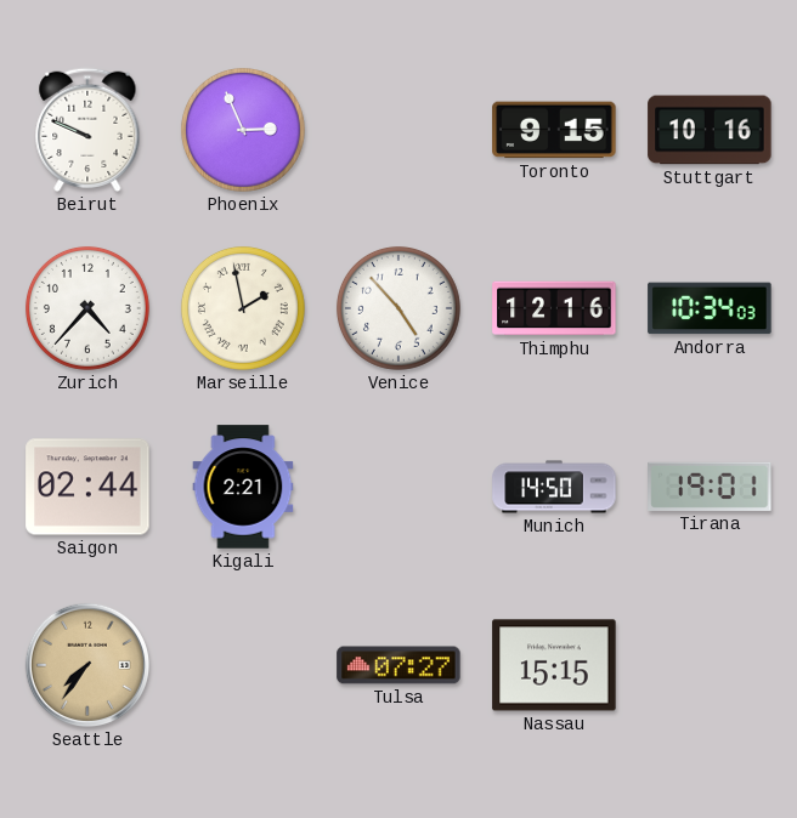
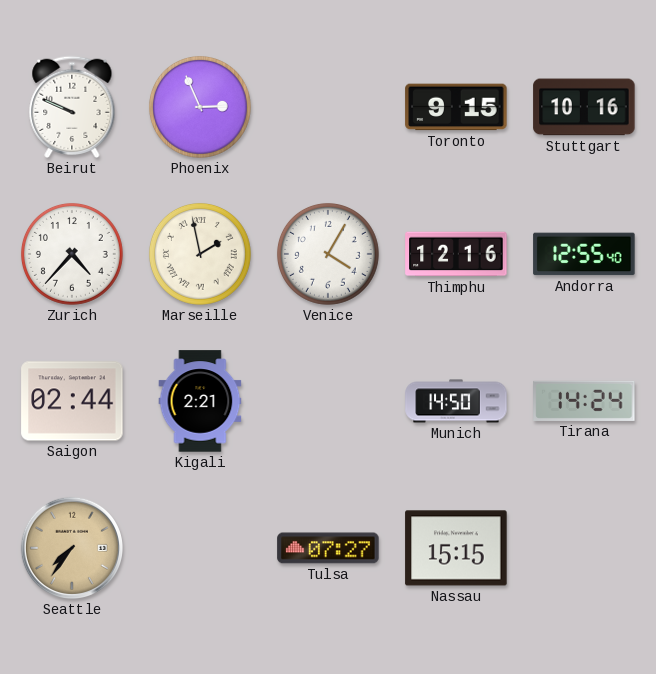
Venice: 4:53 -> 4:05
Andorra: 10:34 -> 12:55
Tirana: 19:01 -> 14:24
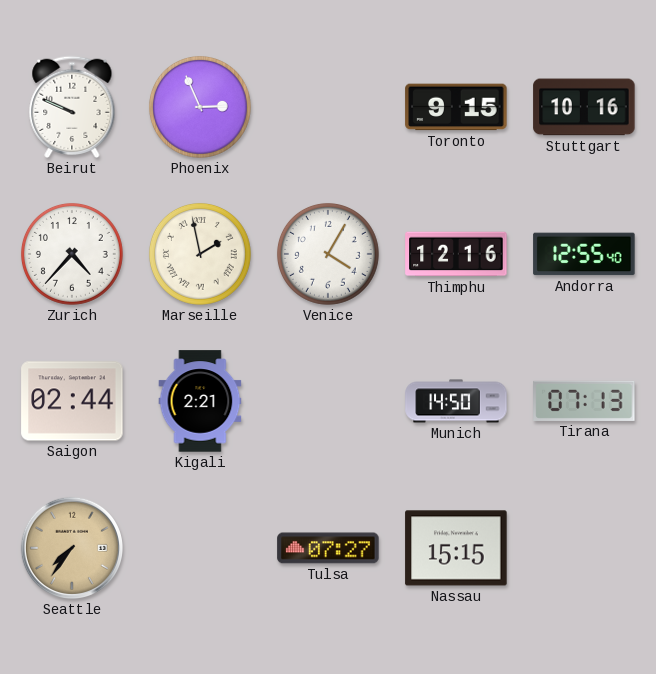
Tirana: 14:24 -> 07:13
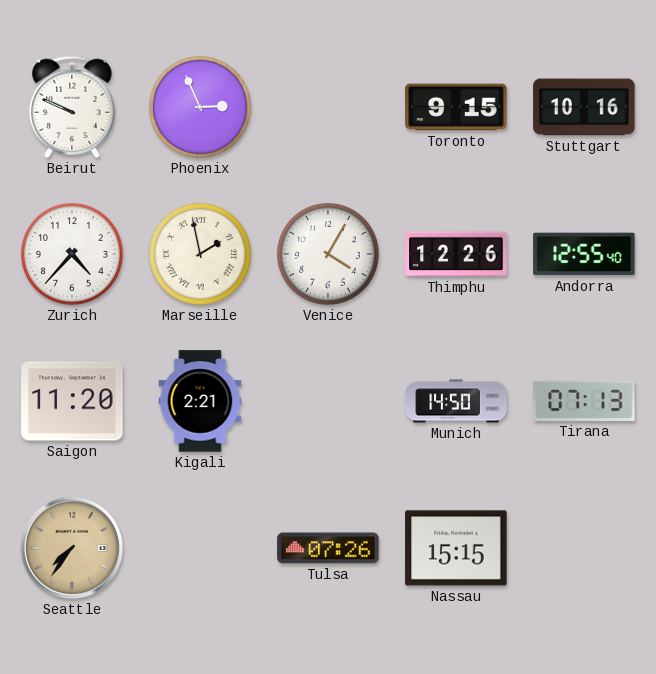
Thimphu: 12:16 -> 12:26
Saigon: 02:44 -> 11:20
Tulsa: 07:27 -> 07:26
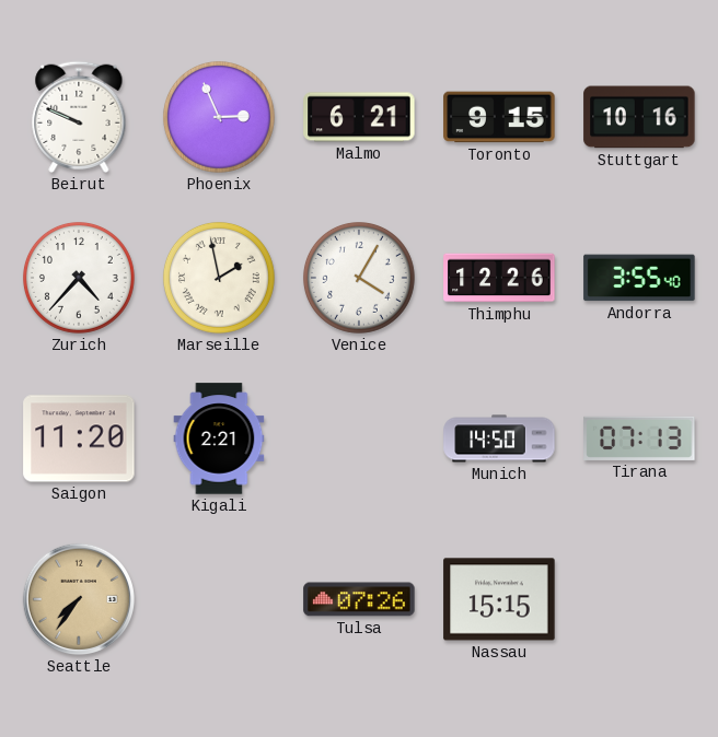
Malmo: none -> 6:21
Andorra: 12:55 -> 3:55
